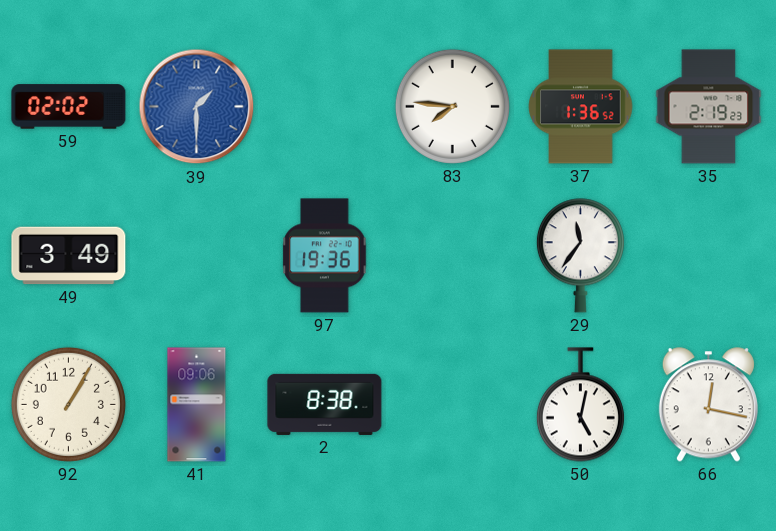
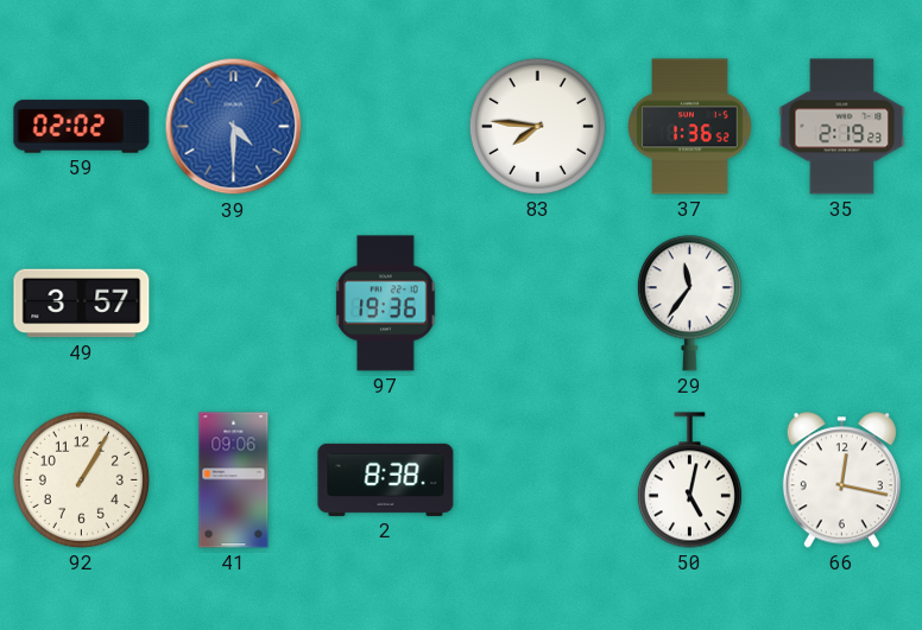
39: 1:30 -> 4:30
49: 3:49 -> 3:57
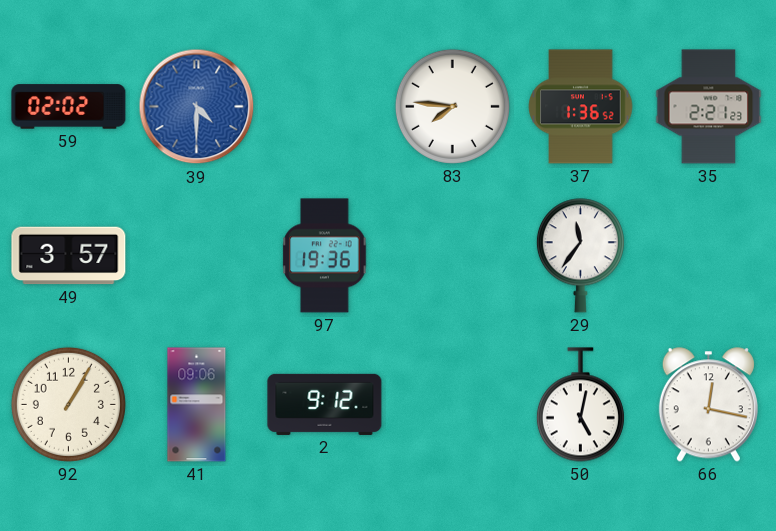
35: 2:19 -> 2:21
2: 8:38 -> 9:12
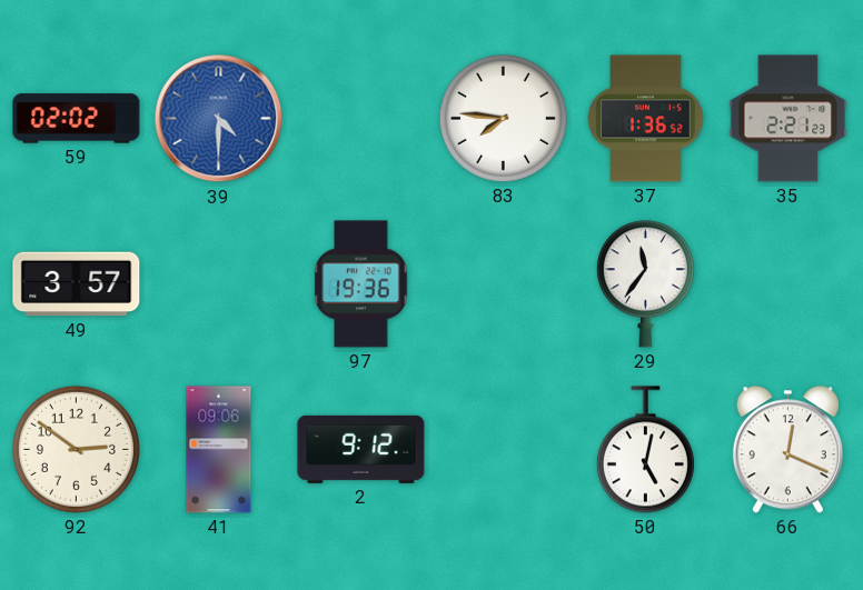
92: 1:05 -> 2:51
66: 12:17 -> 12:19
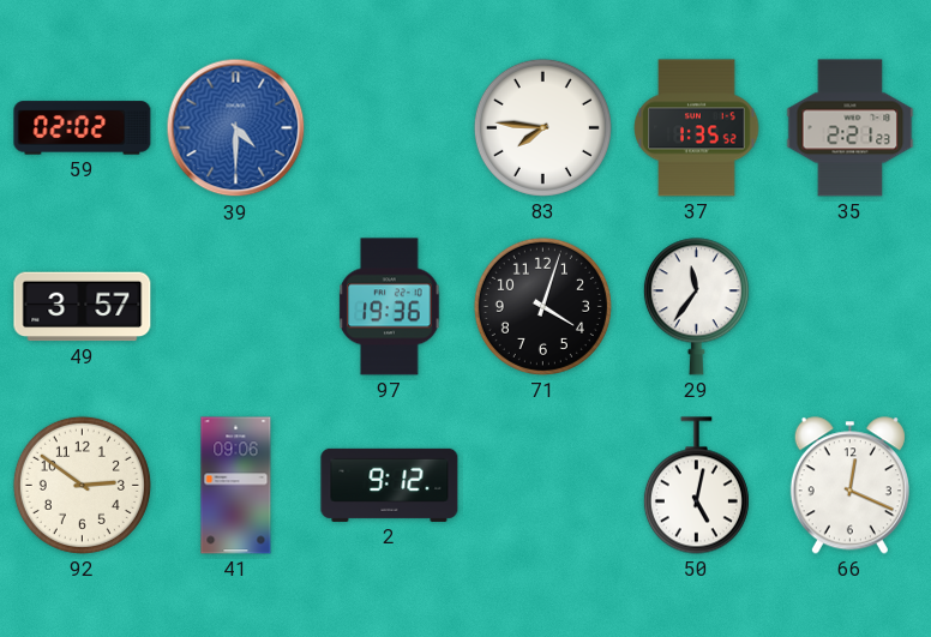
37: 1:36 -> 1:35
71: none -> 4:03
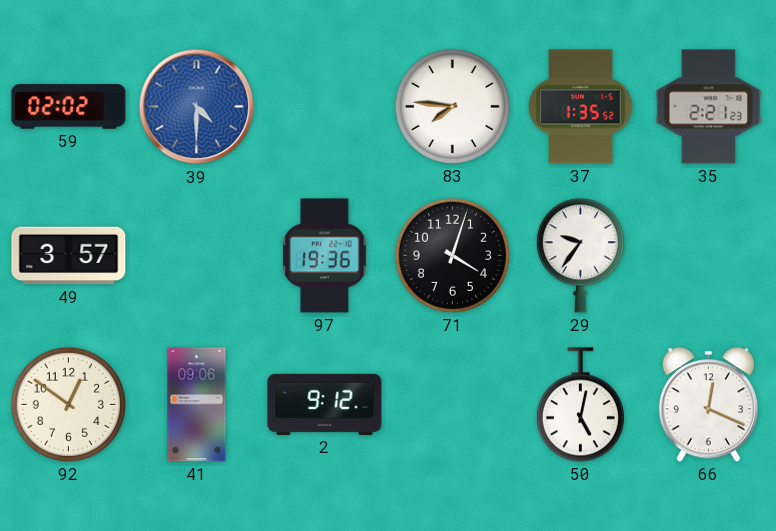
29: 11:36 -> 9:36
92: 2:51 -> 12:51
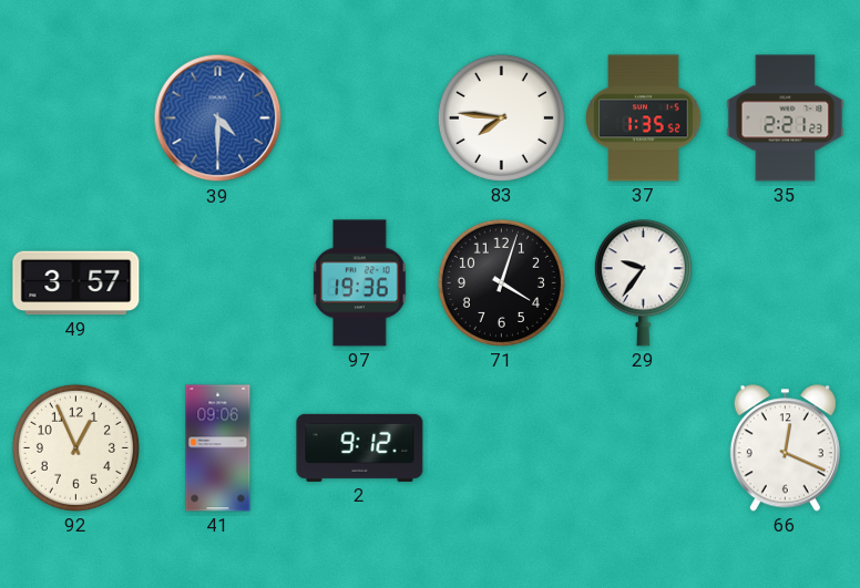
59: 02:02 -> none
92: 12:51 -> 12:56
50: 5:02 -> none
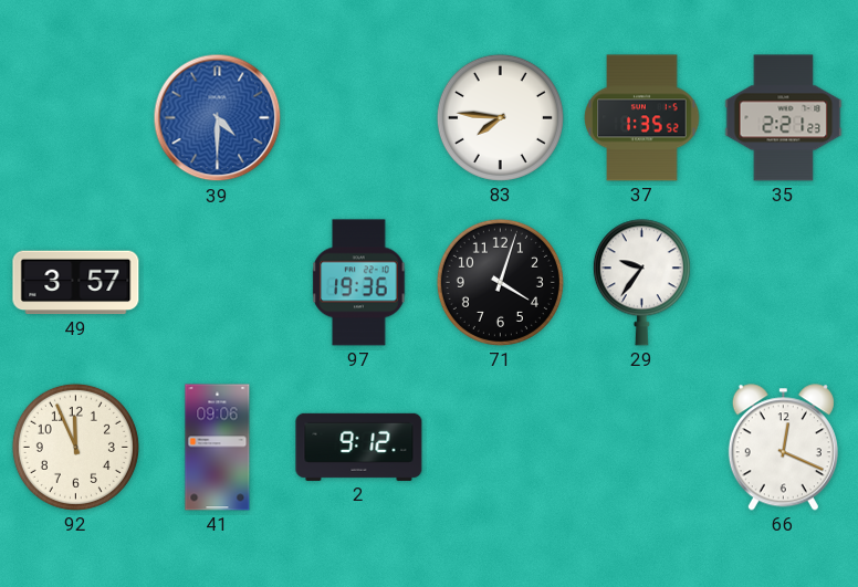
92: 12:56 -> 11:56
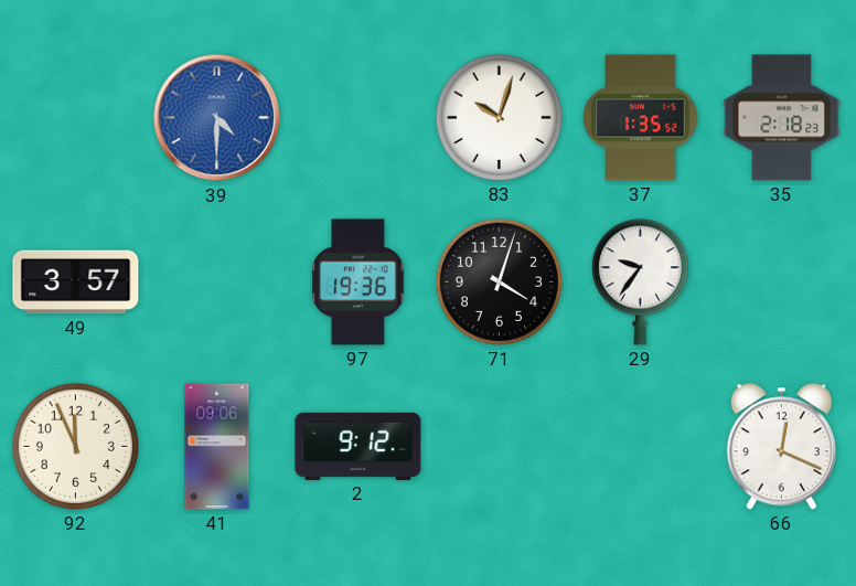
83: 7:46 -> 10:03
35: 2:21 -> 2:18
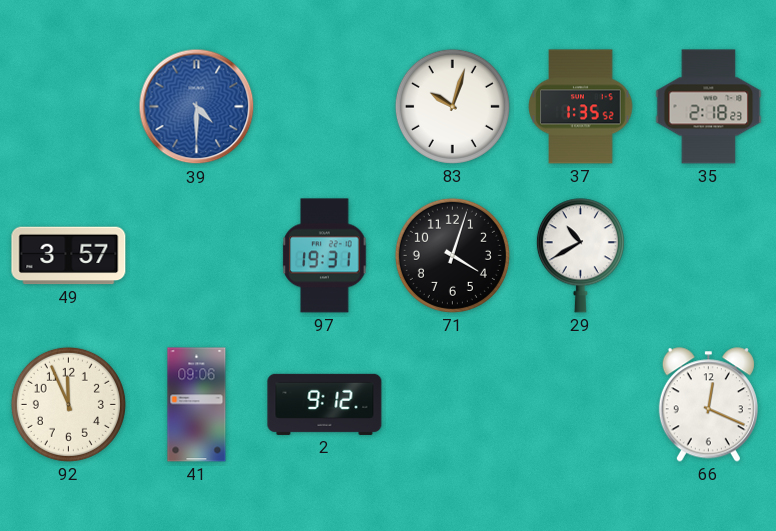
97: 19:36 -> 19:31
29: 9:36 -> 10:40
